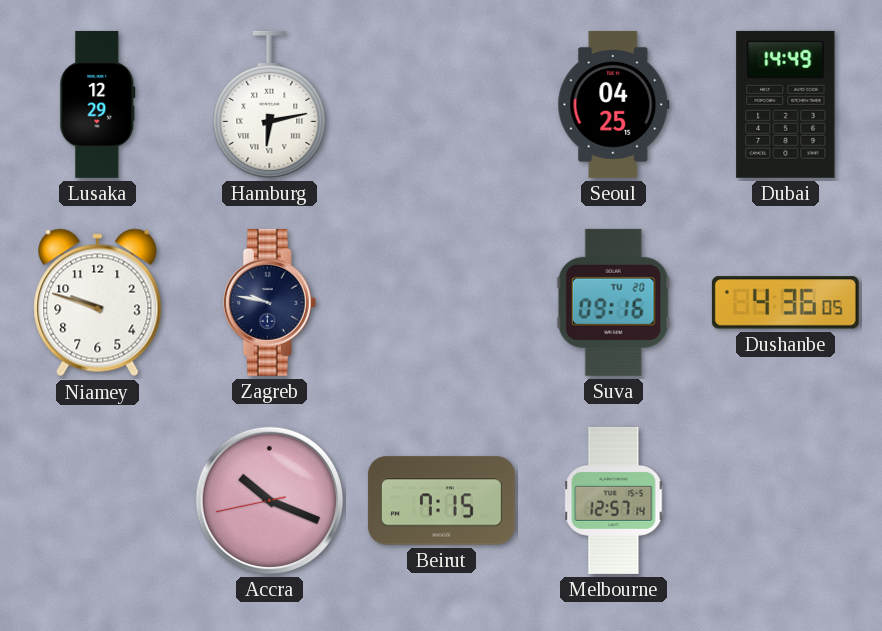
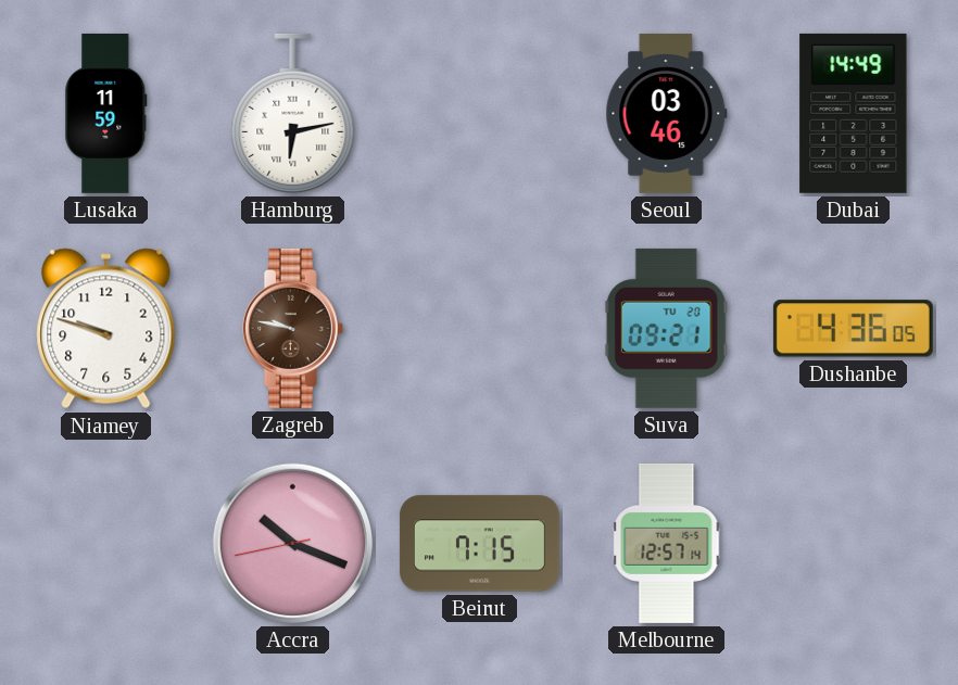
Lusaka: 12:29 -> 11:59
Seoul: 04:25 -> 03:46
Zagreb dial: navy -> brown
Suva: 09:16 -> 09:21
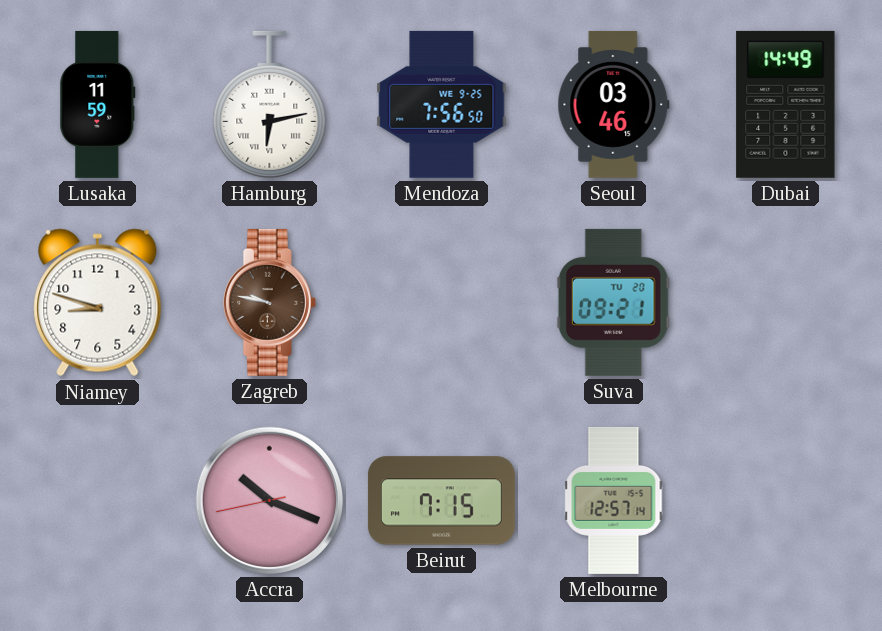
Mendoza: none -> 7:56
Niamey: 9:48 -> 8:48
Dushanbe: 4:36 -> none
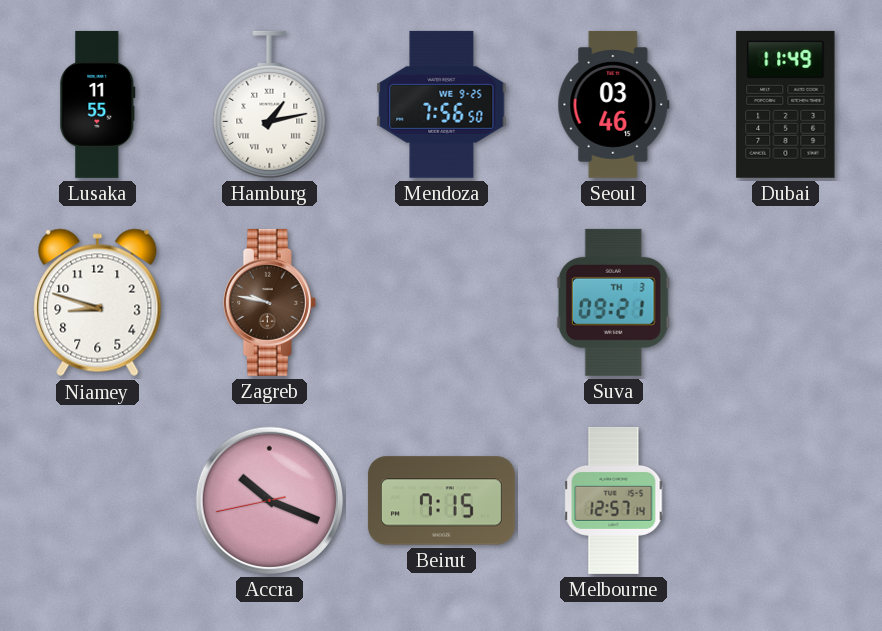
Lusaka: 11:59 -> 11:55
Hamburg: 6:13 -> 1:13
Dubai: 14:49 -> 11:49
Suva date: TU 20 -> TH 3
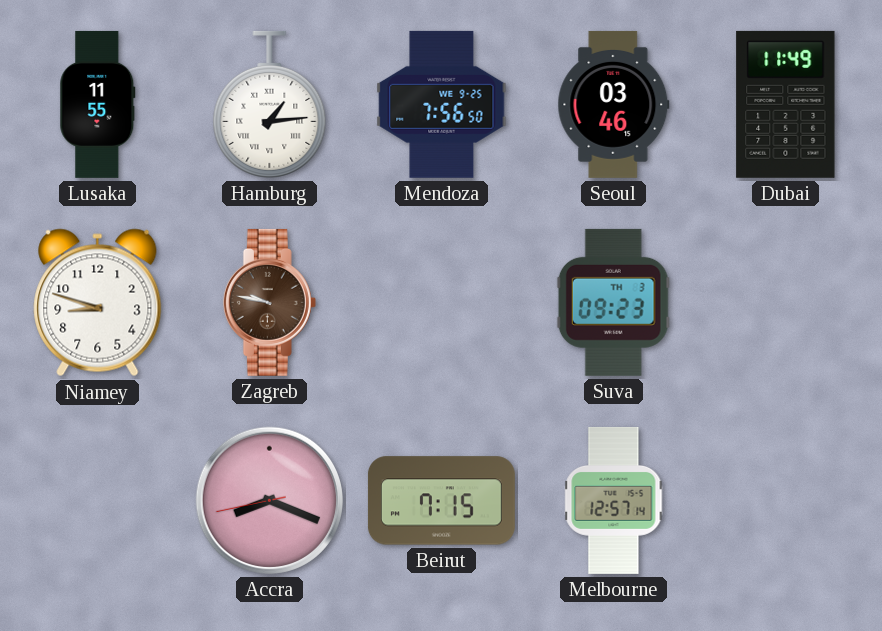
Hamburg: 1:13 -> 1:14
Suva: 09:21 -> 09:23
Accra: 10:18 -> 8:18
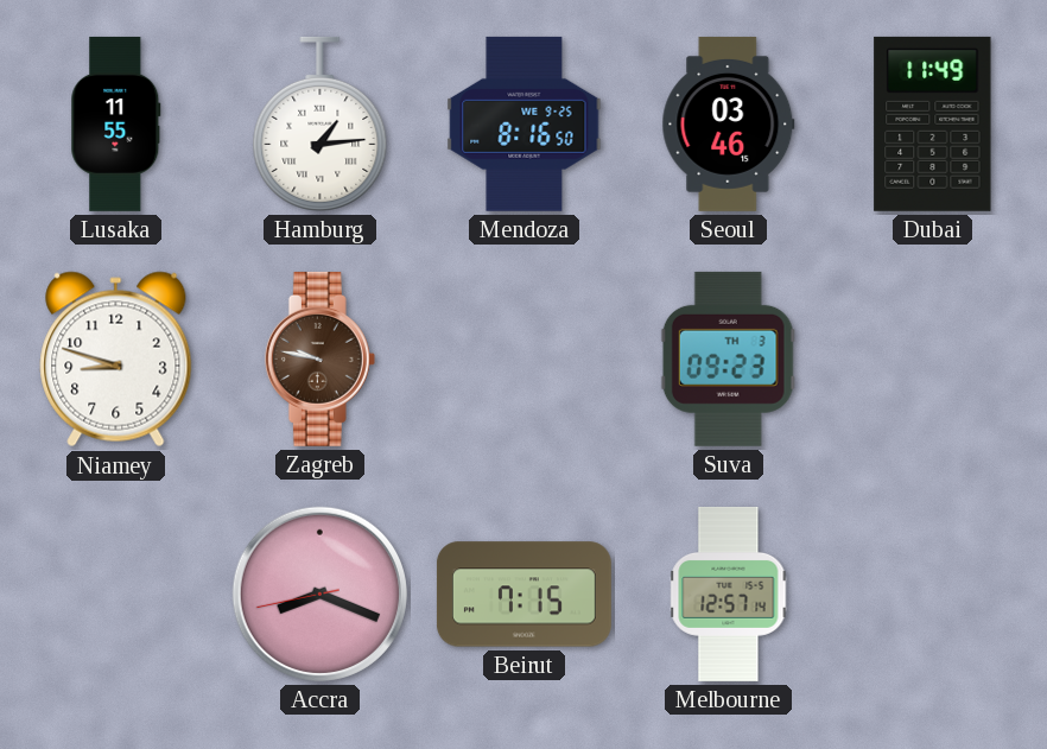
Mendoza: 7:56 -> 8:16
